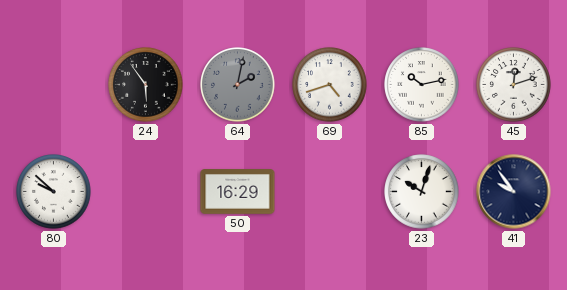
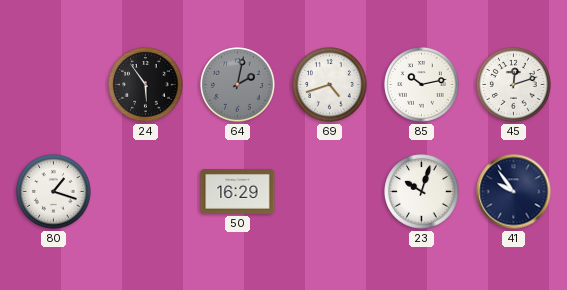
80: 9:52 -> 1:18
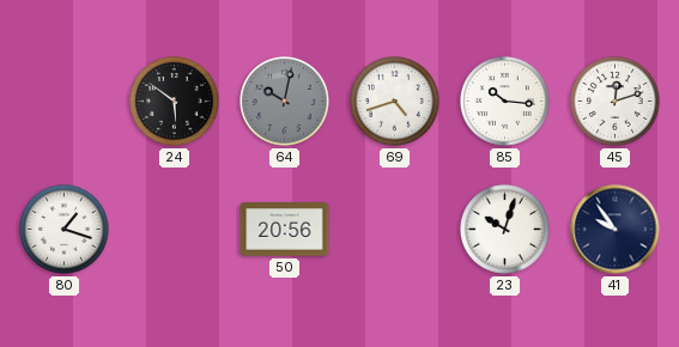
24: 5:54 -> 5:51
64: 2:02 -> 10:02
85: 10:13 -> 10:16
50: 16:29 -> 20:56
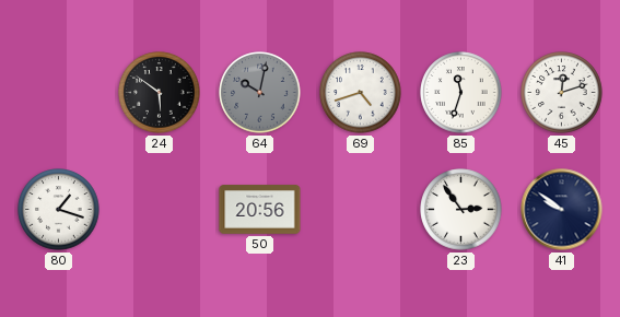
85: 10:16 -> 11:33
23: 10:03 -> 2:54
41: 9:54 -> 9:51
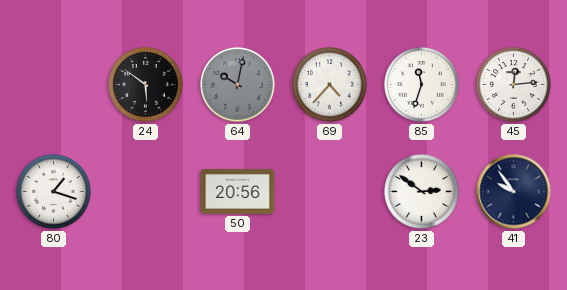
69: 4:42 -> 4:37
45: 12:12 -> 12:14
23: 2:54 -> 2:51
41: 9:51 -> 9:54
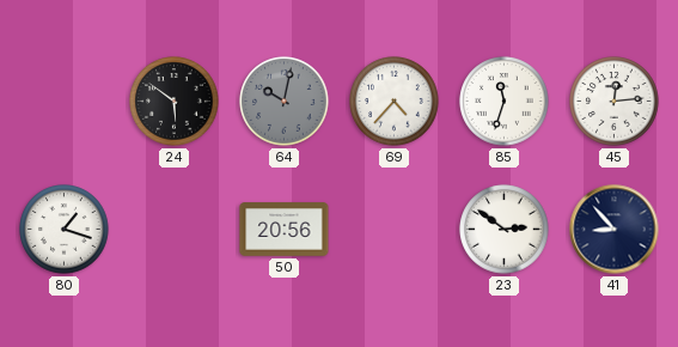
41: 9:54 -> 8:53
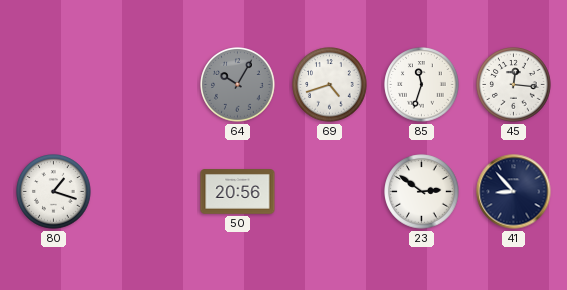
24: 5:51 -> none
64: 10:02 -> 10:05
69: 4:37 -> 4:42
45: 12:14 -> 12:16
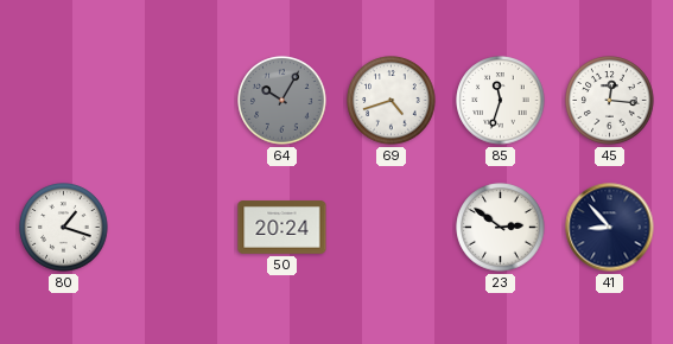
50: 20:56 -> 20:24
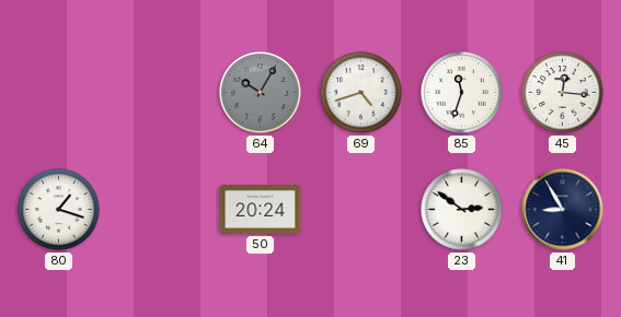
41: 8:53 -> 8:55
